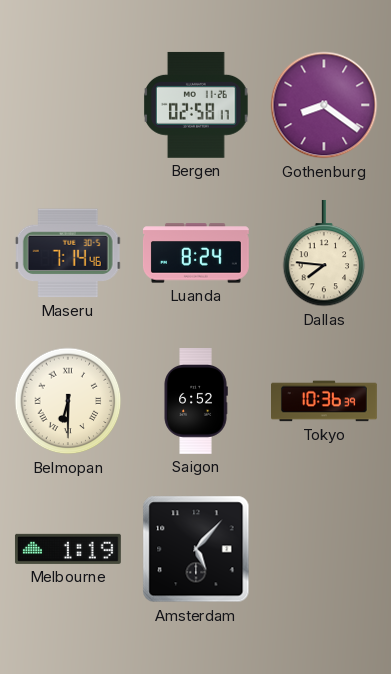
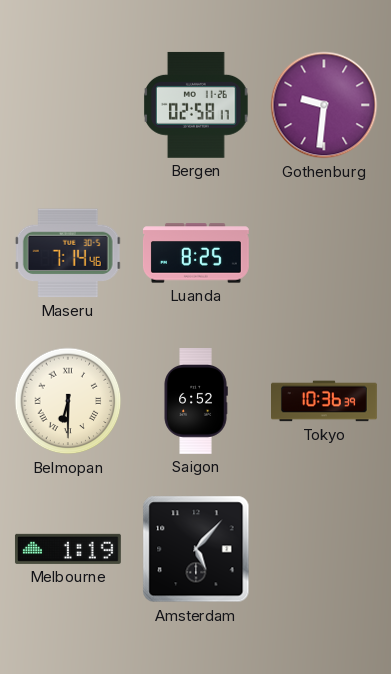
Gothenburg: 8:21 -> 9:31
Luanda: 8:24 -> 8:25
Dallas: 7:46 -> none
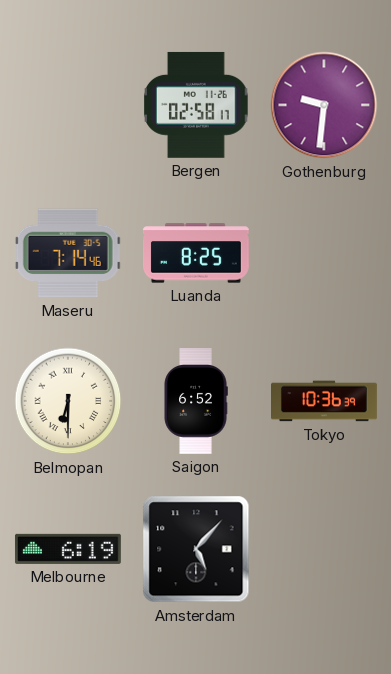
Melbourne: 1:19 -> 6:19
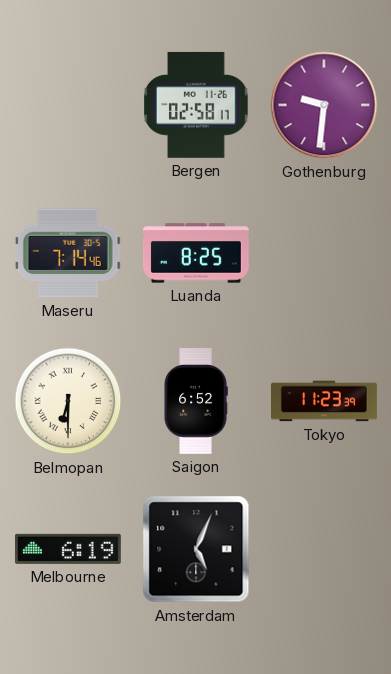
Tokyo: 10:36 -> 11:23
Amsterdam: 5:07 -> 5:04
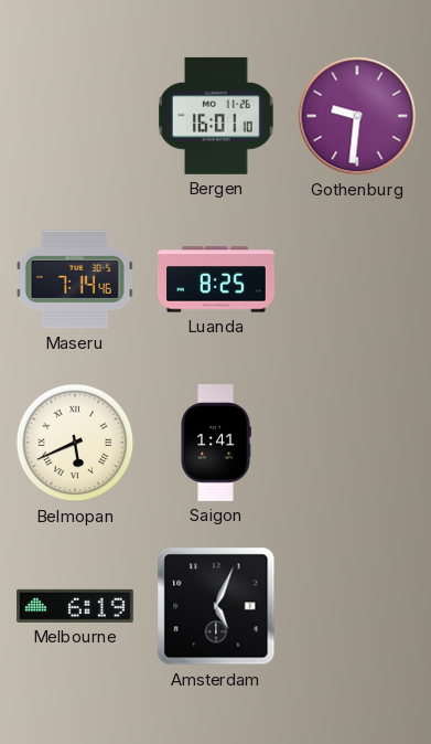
Bergen: 02:58 -> 16:01
Belmopan: 6:30 -> 5:41
Saigon: 6:52 -> 1:41
Tokyo: 11:23 -> none
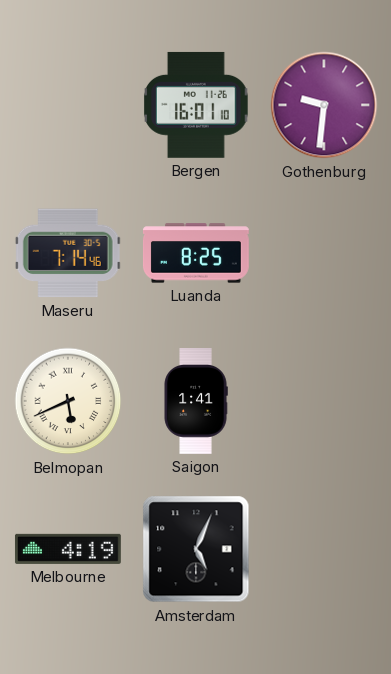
Melbourne: 6:19 -> 4:19
